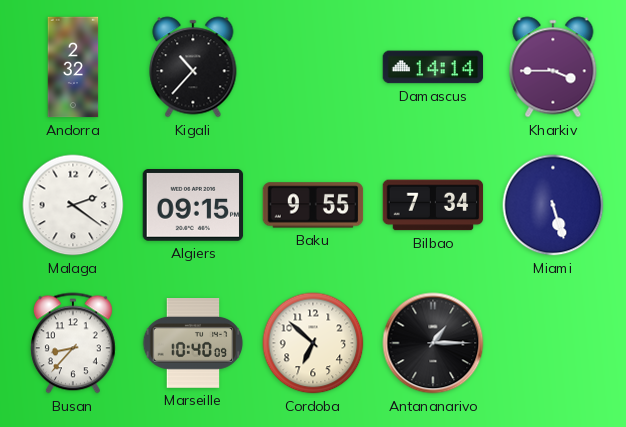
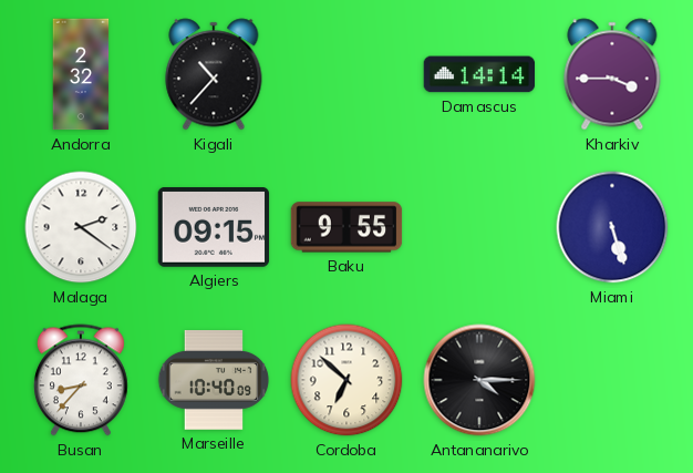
Bilbao: 7:34 -> none
Antananarivo: 1:15 -> 4:15
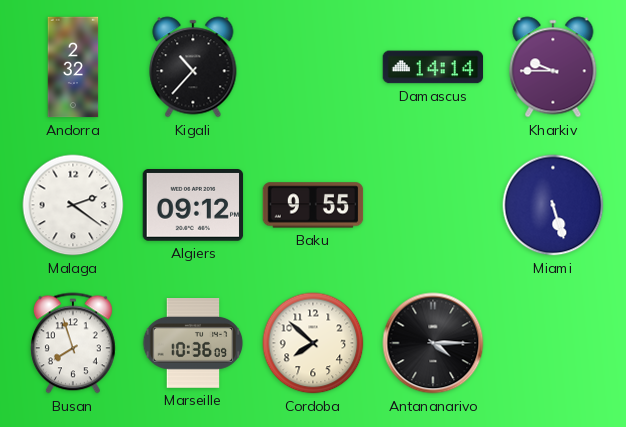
Kharkiv: 3:45 -> 9:45
Algiers: 09:15 -> 09:12
Busan: 8:37 -> 7:57
Marseille: 10:40 -> 10:36
Cordoba: 6:52 -> 7:52
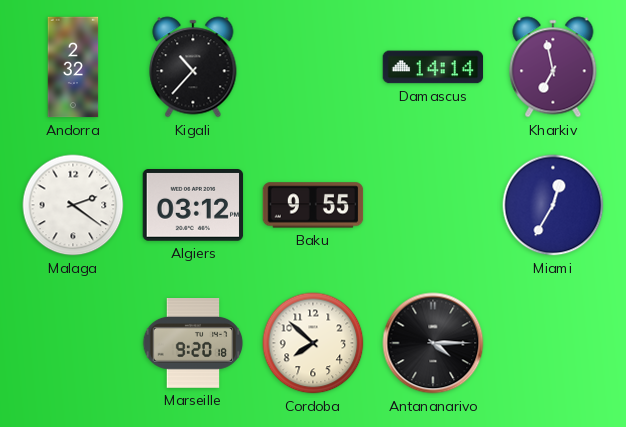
Kharkiv: 9:45 -> 6:58
Algiers: 09:12 -> 03:12
Miami: 5:27 -> 12:35
Busan: 7:57 -> none
Marseille: 10:36 -> 9:20
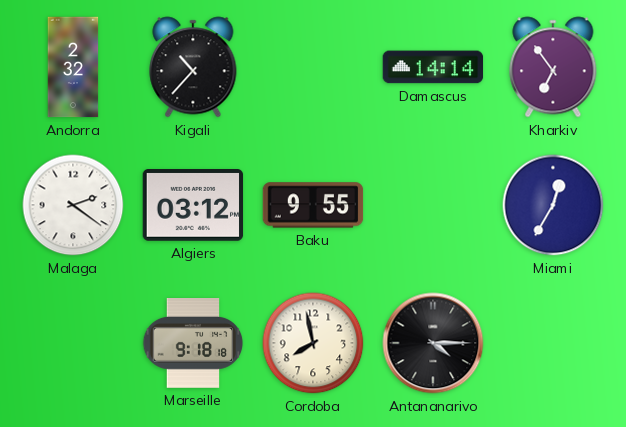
Kharkiv: 6:58 -> 6:54
Marseille: 9:20 -> 9:18
Cordoba: 7:52 -> 7:58
